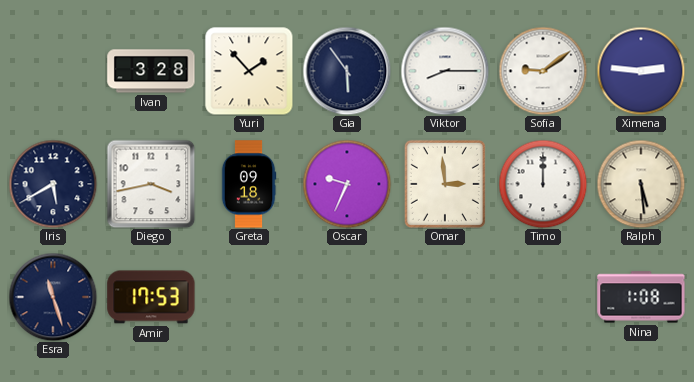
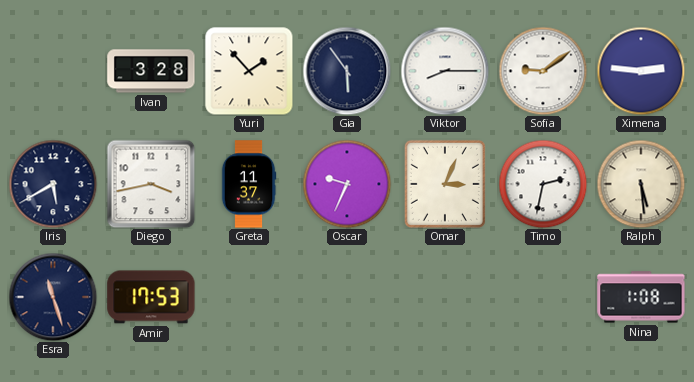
Greta: 09:18 -> 11:37
Omar: 2:59 -> 3:04
Timo: 12:00 -> 2:32
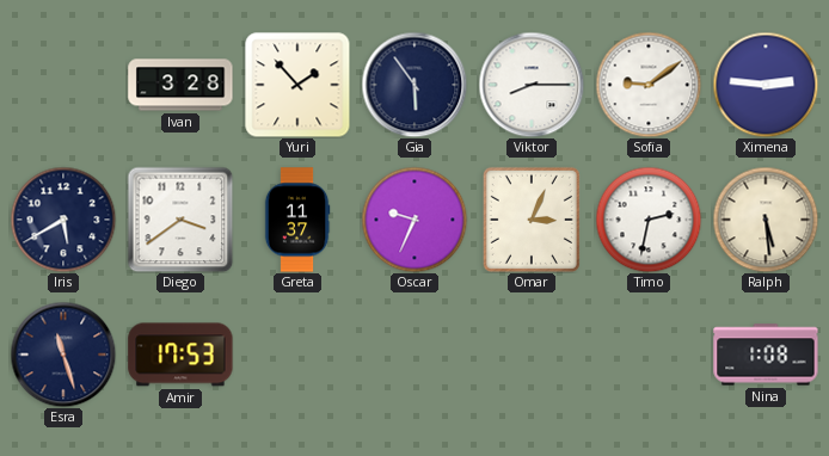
Diego: 3:43 -> 3:39
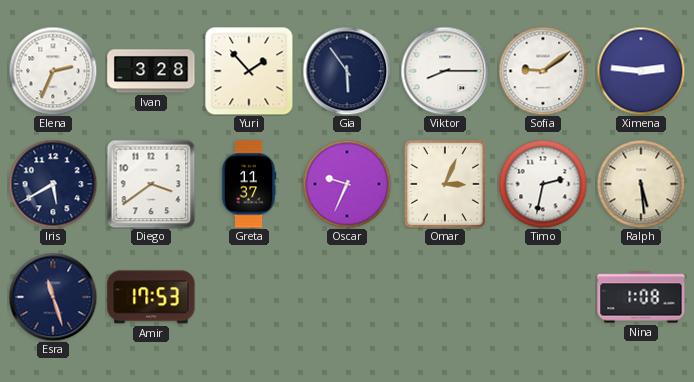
Elena: none -> 2:34
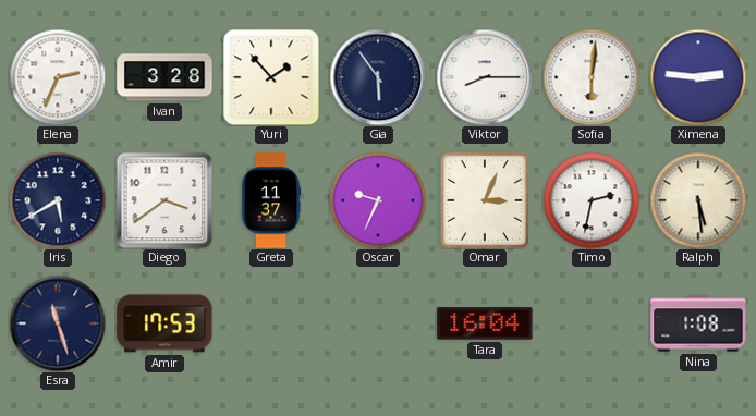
Sofia: 9:09 -> 6:01
Tara: none -> 16:04
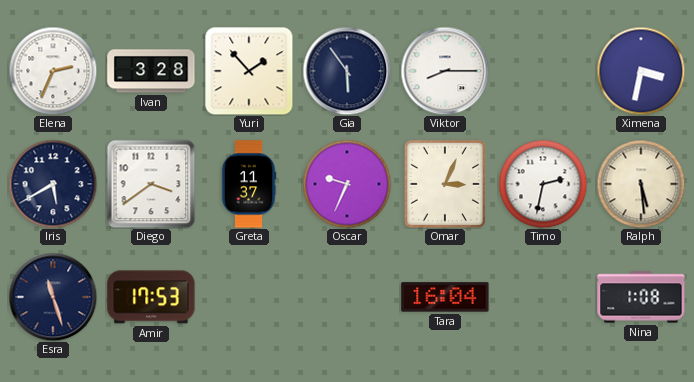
Sofia: 6:01 -> none
Ximena: 2:46 -> 3:32
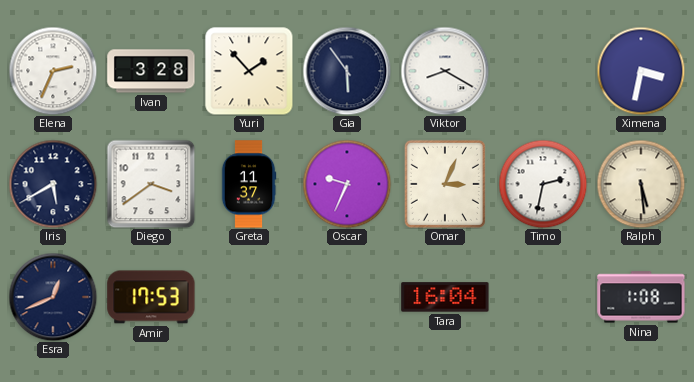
Viktor: 8:15 -> 8:20
Esra: 11:27 -> 12:41
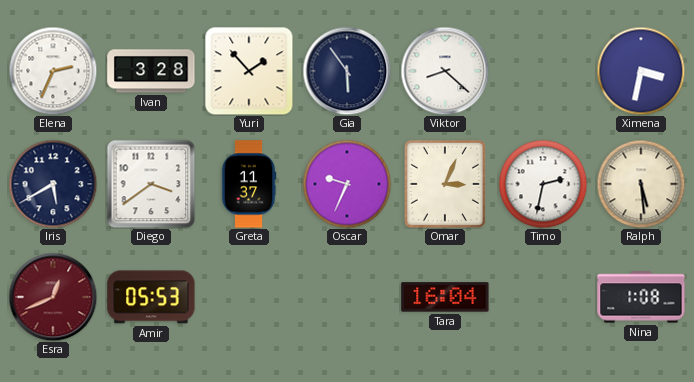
Viktor: 8:20 -> 8:22
Esra dial: navy -> burgundy
Amir: 17:53 -> 05:53
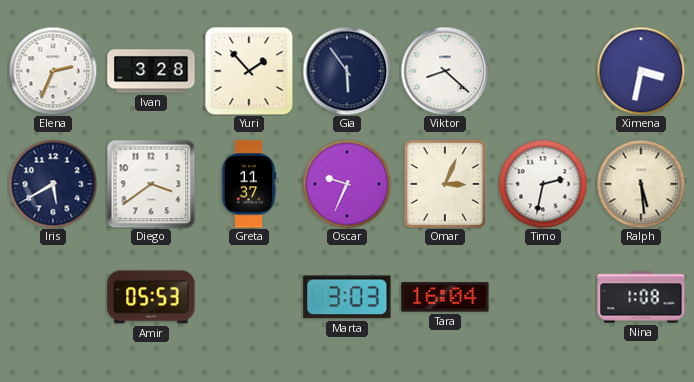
Esra: 12:41 -> none
Marta: none -> 3:03
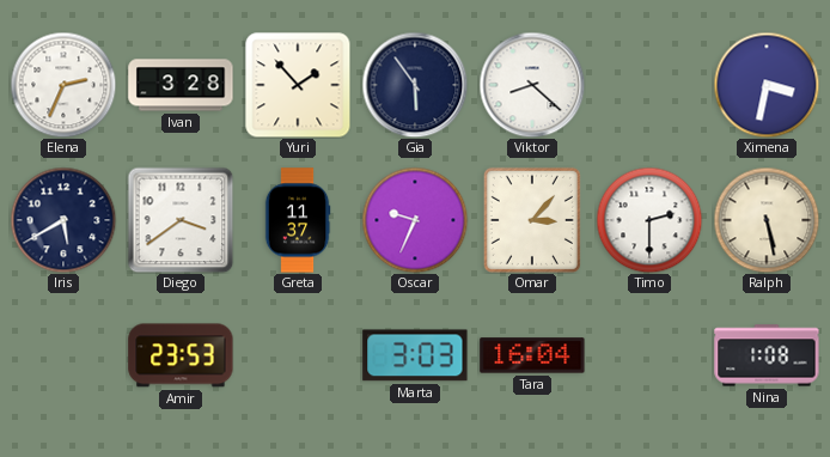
Omar: 3:04 -> 3:07
Timo: 2:32 -> 2:30
Ralph: 5:29 -> 5:28
Amir: 05:53 -> 23:53
